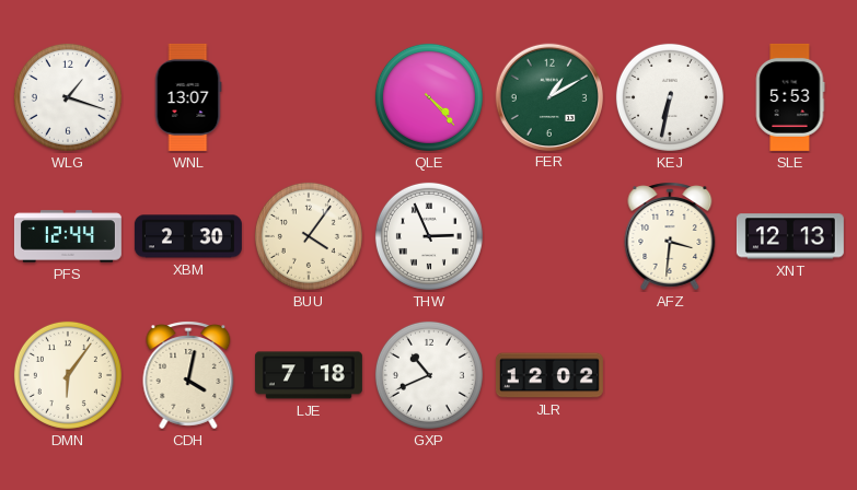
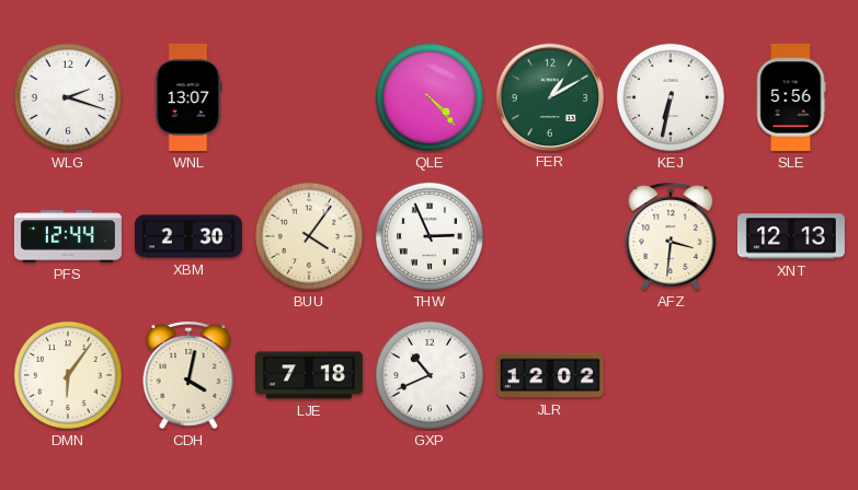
WLG: 1:18 -> 2:18
SLE: 5:53 -> 5:56
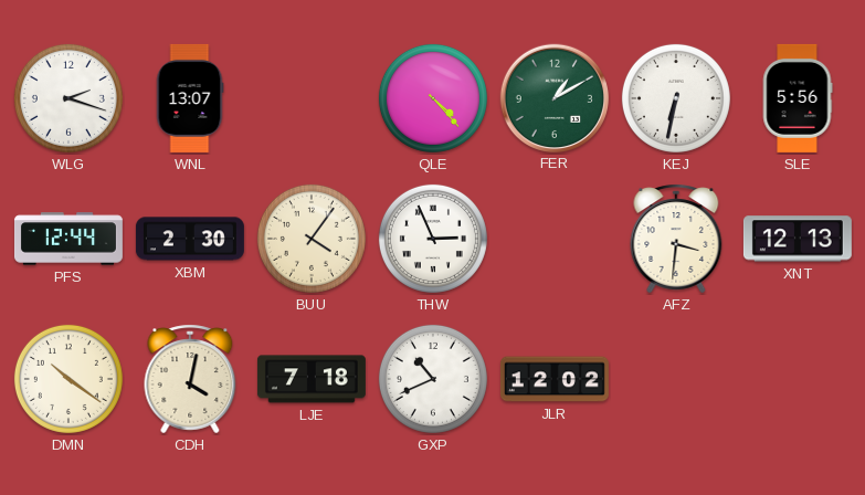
DMN: 6:06 -> 10:21
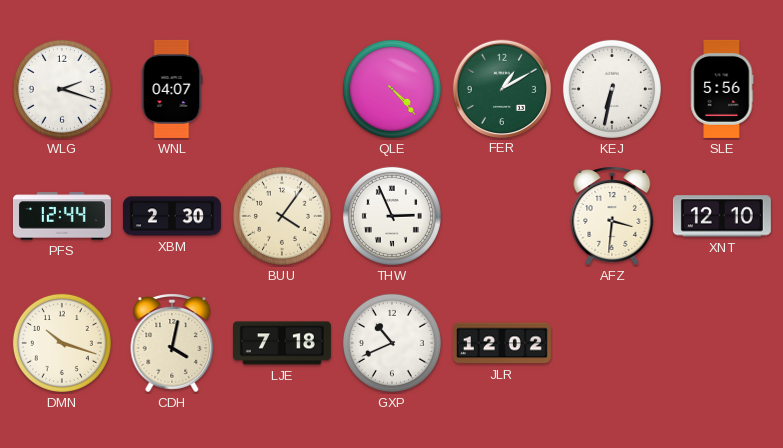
WNL: 13:07 -> 04:07
XNT: 12:13 -> 12:10
DMN: 10:21 -> 10:18
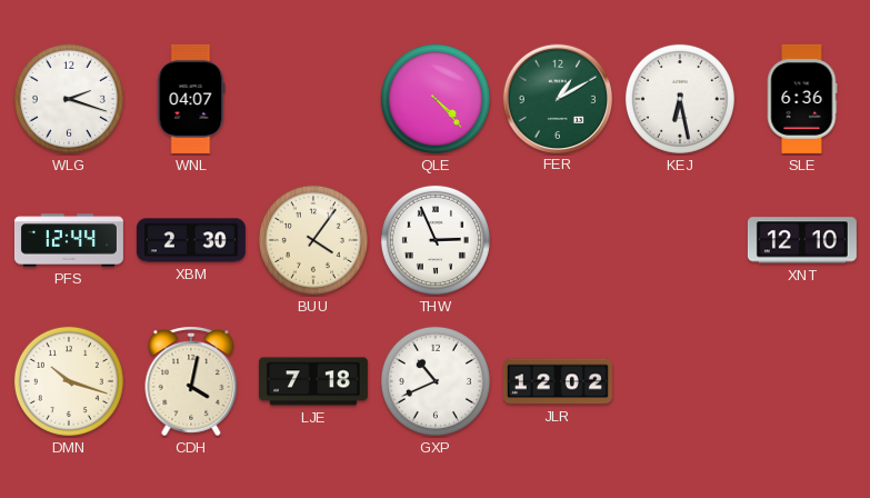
KEJ: 6:32 -> 6:28
SLE: 5:56 -> 6:36
AFZ: 3:31 -> none
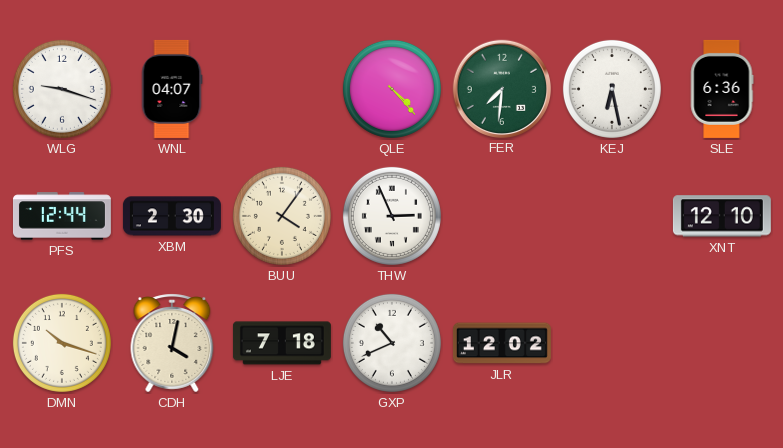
WLG: 2:18 -> 9:18
FER: 1:10 -> 7:31
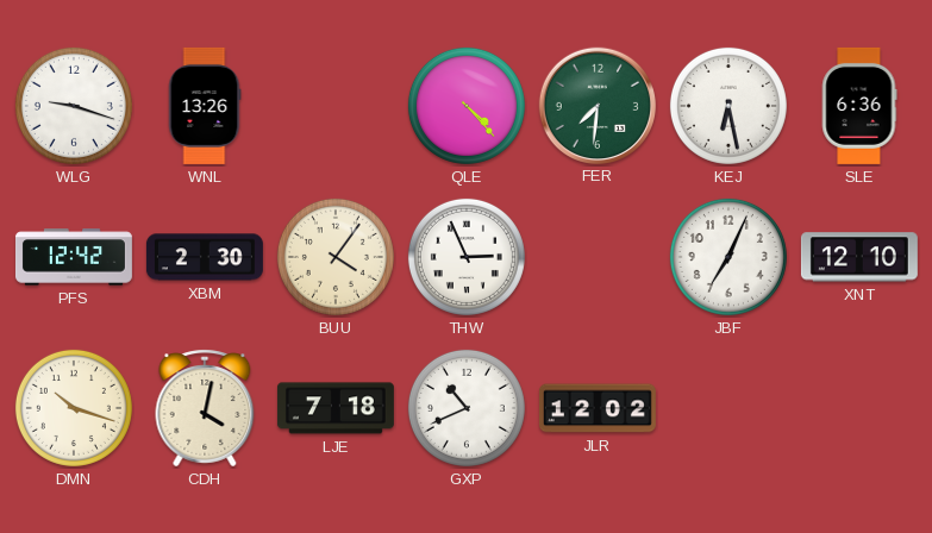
WNL: 04:07 -> 13:26
PFS: 12:44 -> 12:42
JBF: none -> 7:04
